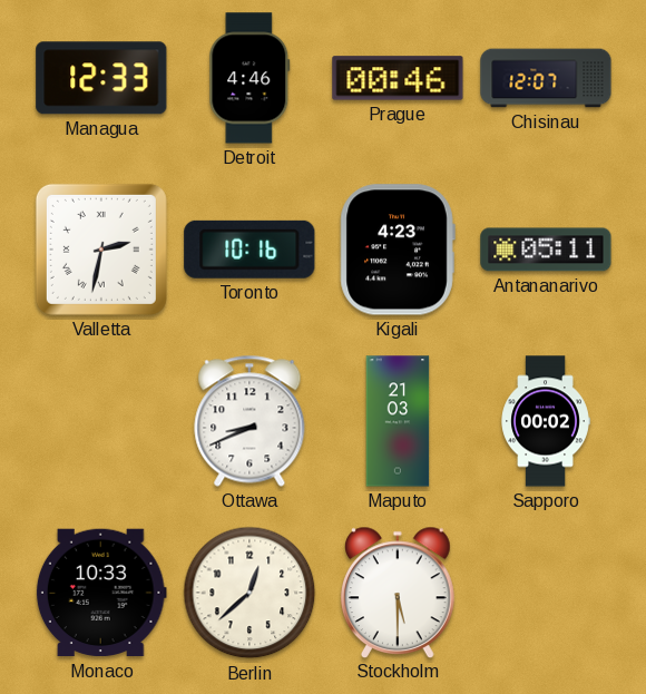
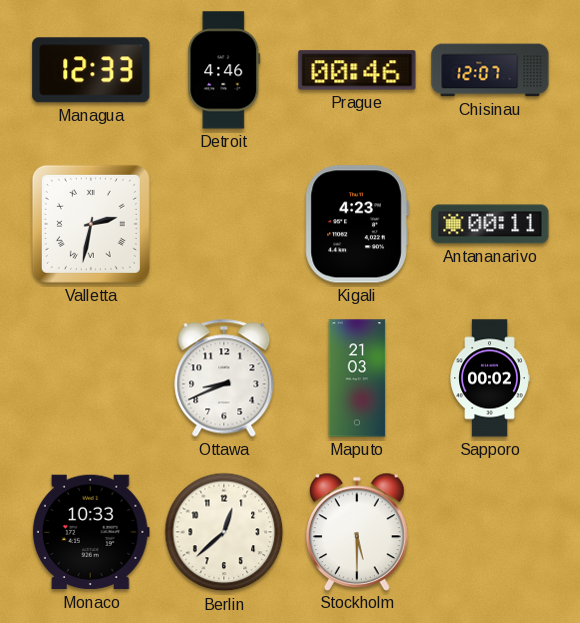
Toronto: 10:16 -> none
Antananarivo: 05:11 -> 00:11
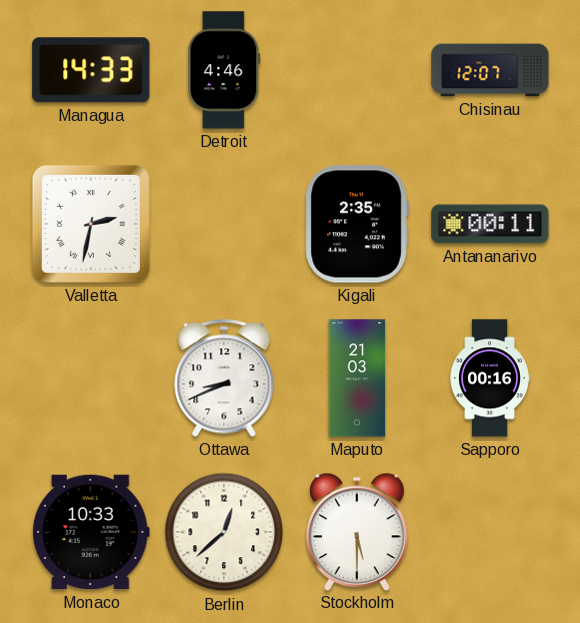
Managua: 12:33 -> 14:33
Prague: 00:46 -> none
Kigali: 4:23 -> 2:35
Sapporo: 00:02 -> 00:16
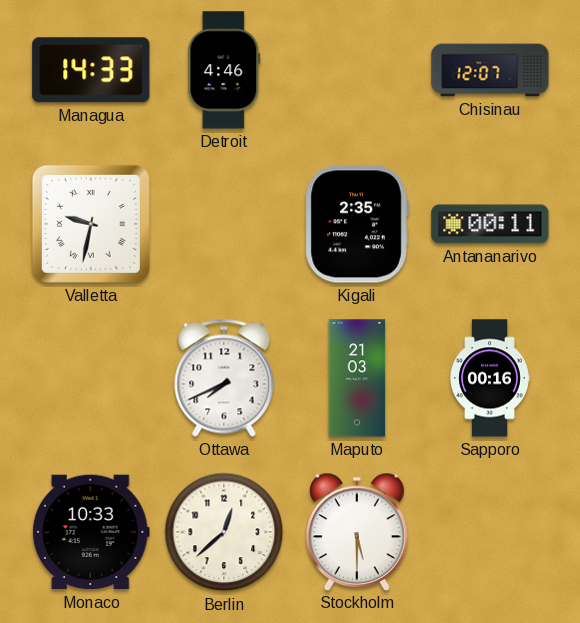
Valletta: 2:32 -> 9:32
Ottawa: 8:41 -> 7:41
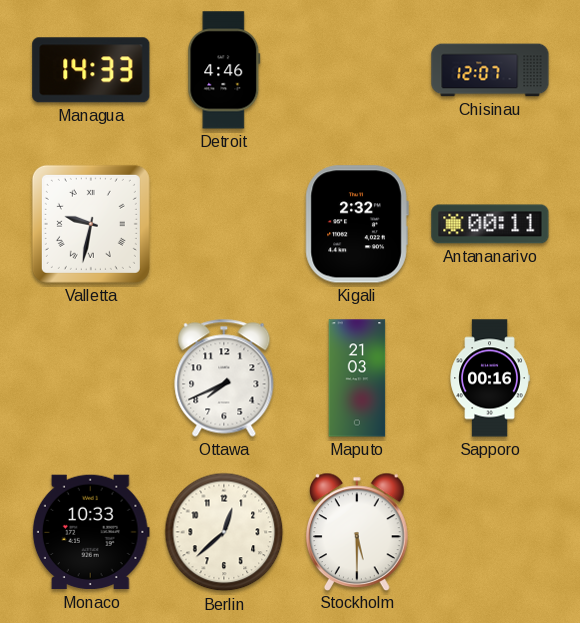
Kigali: 2:35 -> 2:32
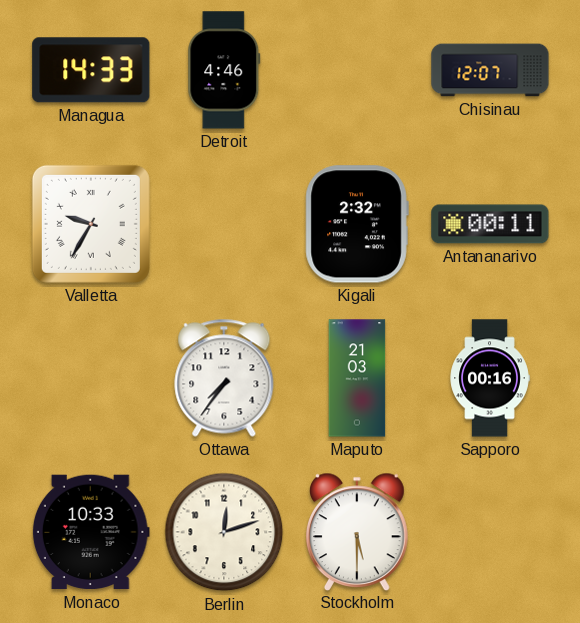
Valletta: 9:32 -> 9:35
Ottawa: 7:41 -> 7:36
Berlin: 12:38 -> 12:12
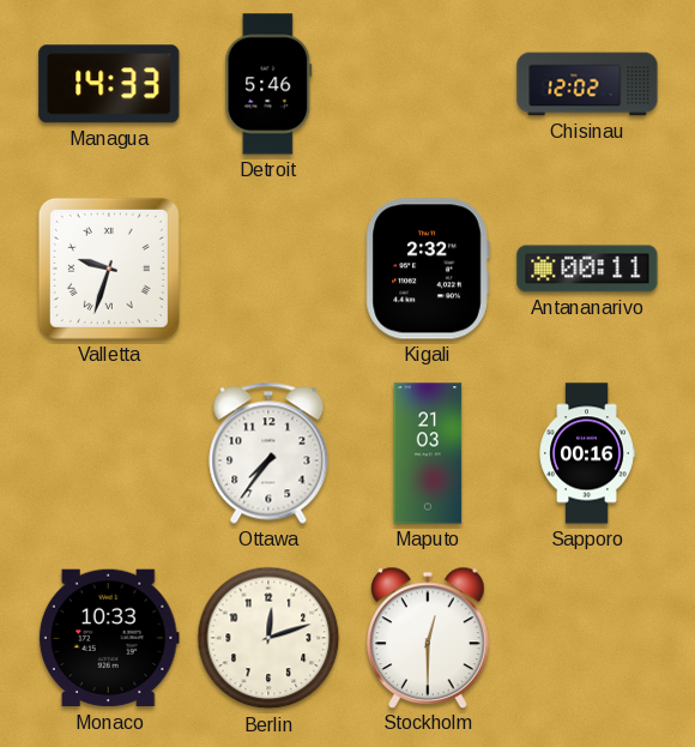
Detroit: 4:46 -> 5:46
Chisinau: 12:07 -> 12:02
Valletta: 9:35 -> 9:33
Stockholm: 5:30 -> 12:30
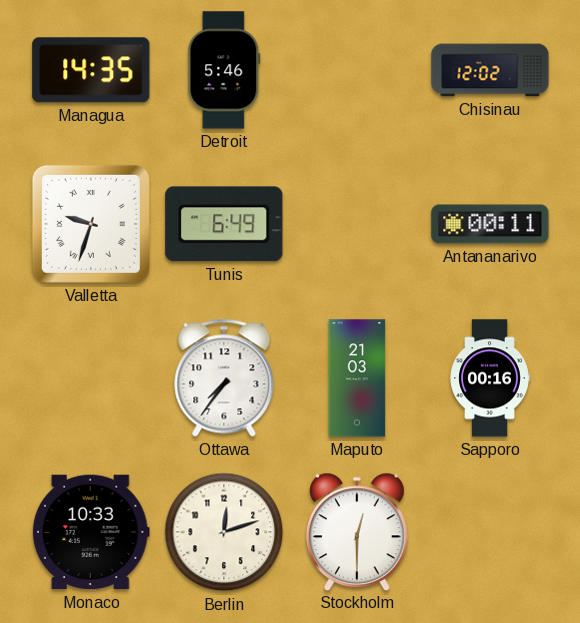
Managua: 14:33 -> 14:35
Tunis: none -> 6:49
Kigali: 2:32 -> none
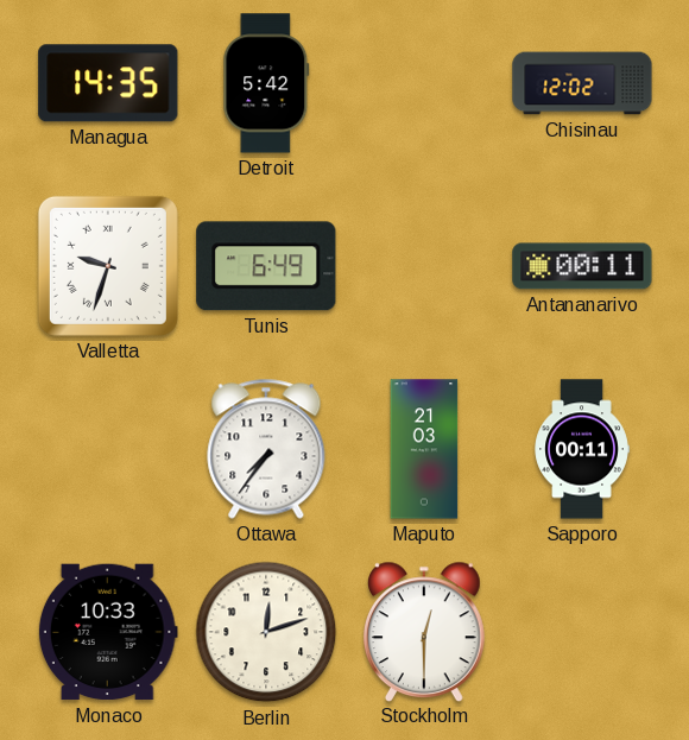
Detroit: 5:46 -> 5:42
Sapporo: 00:16 -> 00:11
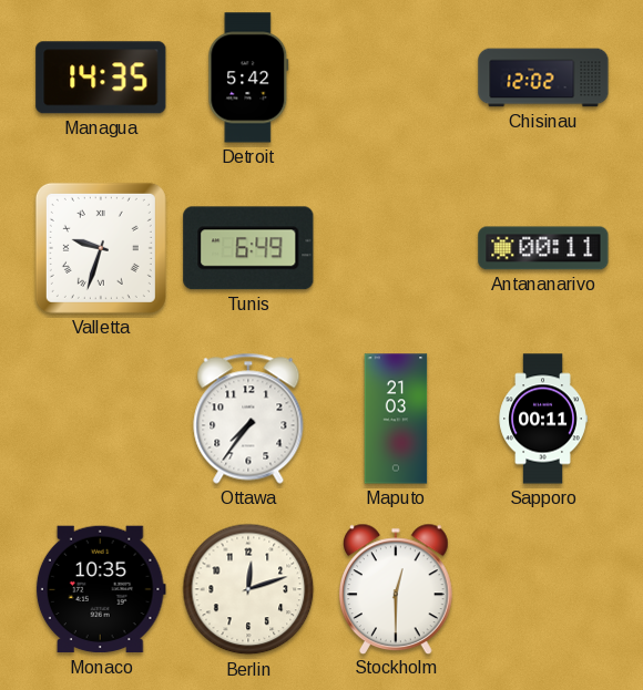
Monaco: 10:33 -> 10:35
